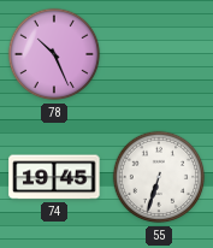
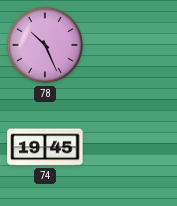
55: 6:33 -> none
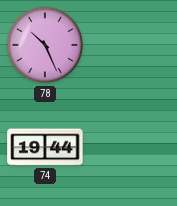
74: 19:45 -> 19:44
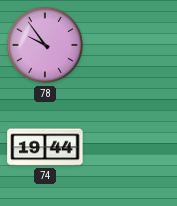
78: 10:26 -> 9:54
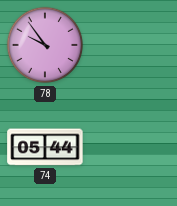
74: 19:44 -> 05:44
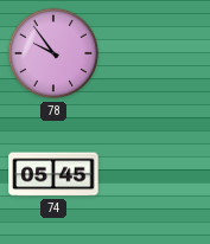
74: 05:44 -> 05:45
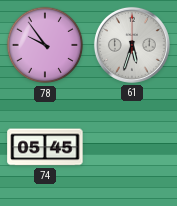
61: none -> 5:33
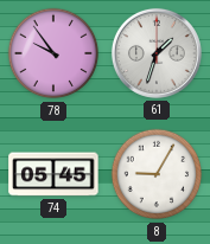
61: 5:33 -> 1:33
8: none -> 9:05
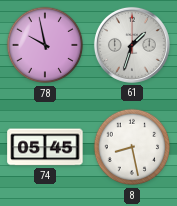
78: 9:54 -> 9:58
8: 9:05 -> 8:28
